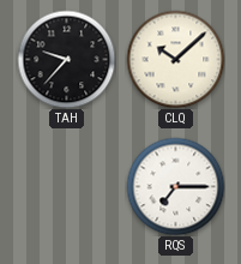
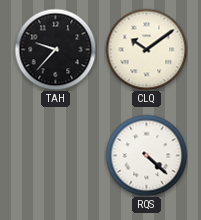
CLQ: 10:08 -> 10:09
RQS: 7:15 -> 4:22
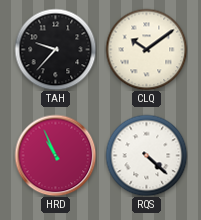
HRD: none -> 10:56
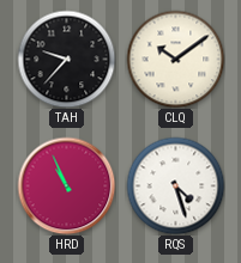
RQS: 4:22 -> 4:27
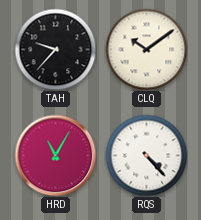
HRD: 10:56 -> 11:05
RQS: 4:27 -> 4:23
